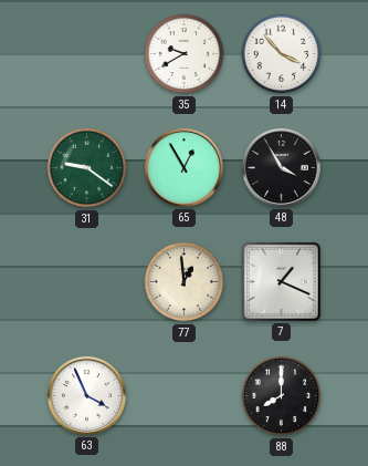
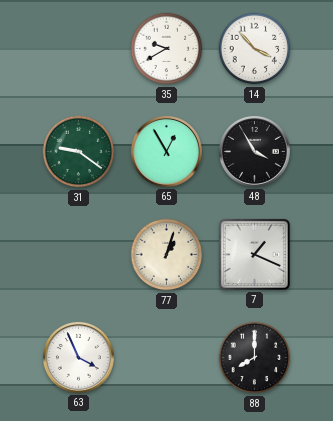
77: 12:59 -> 1:03
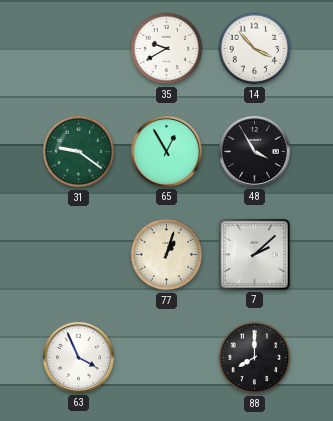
7: 1:19 -> 2:08
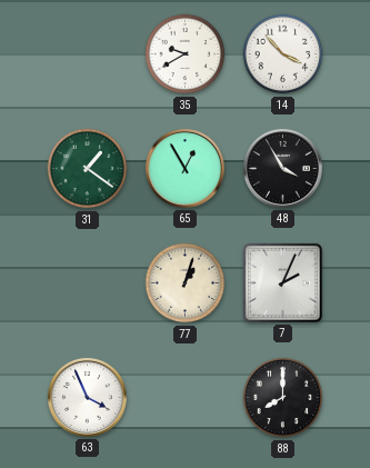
31: 9:21 -> 1:21
7: 2:08 -> 2:04
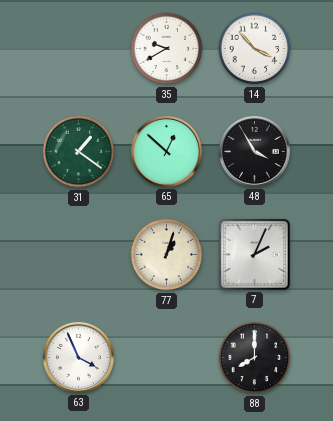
65: 12:55 -> 12:52
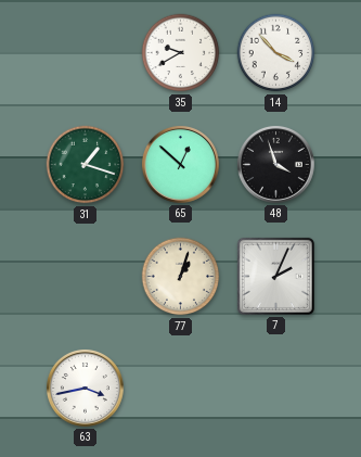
31: 1:21 -> 1:18
48: 3:55 -> 3:57
63: 3:56 -> 3:43
88: 8:00 -> none
